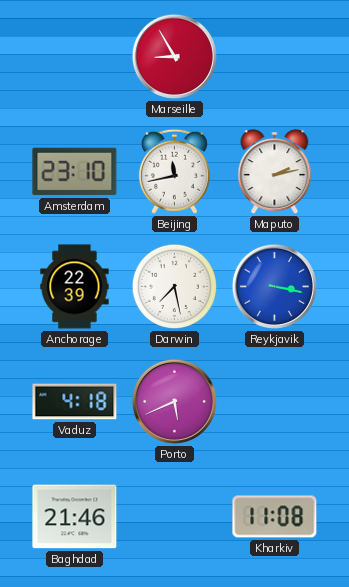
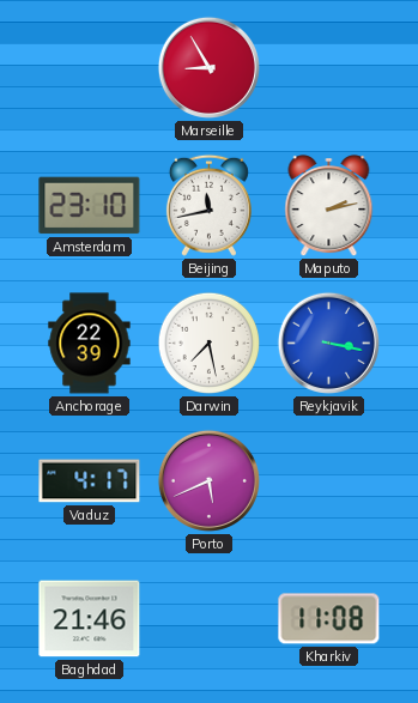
Vaduz: 4:18 -> 4:17
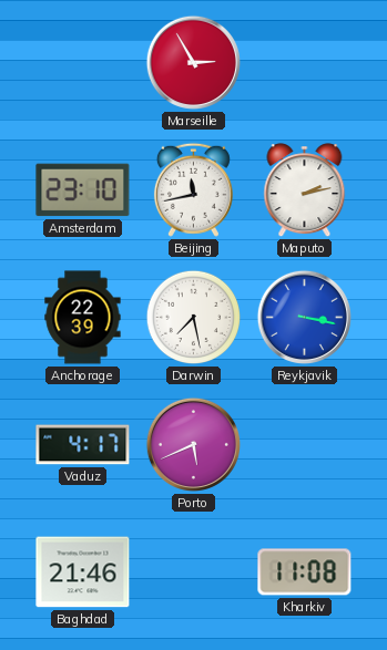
Marseille: 8:55 -> 2:55
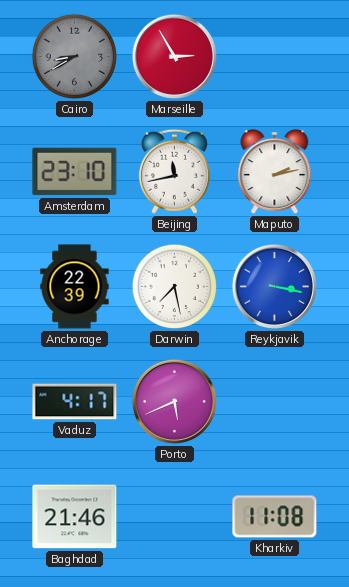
Cairo: none -> 8:40
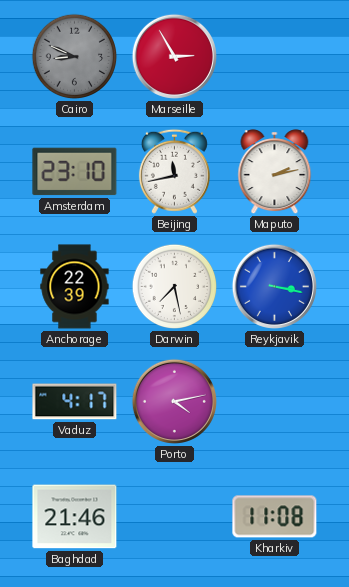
Cairo: 8:40 -> 8:49
Porto: 5:41 -> 4:13
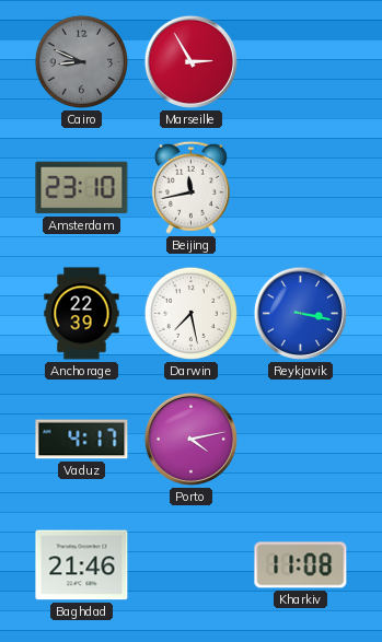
Maputo: 2:13 -> none
